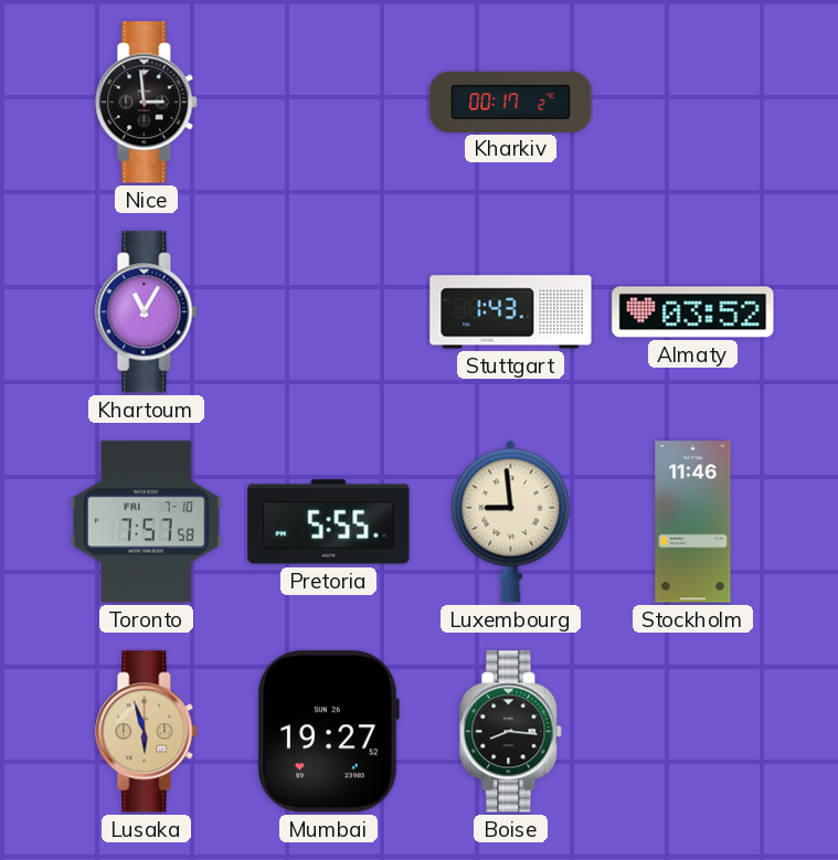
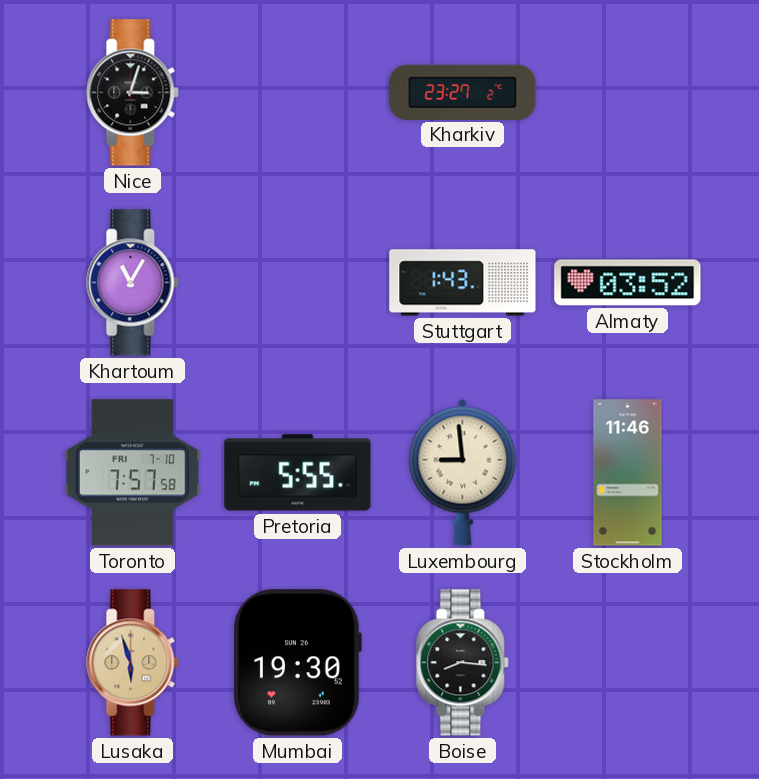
Nice: 2:59 -> 3:03
Kharkiv: 00:17 -> 23:27
Mumbai: 19:27 -> 19:30
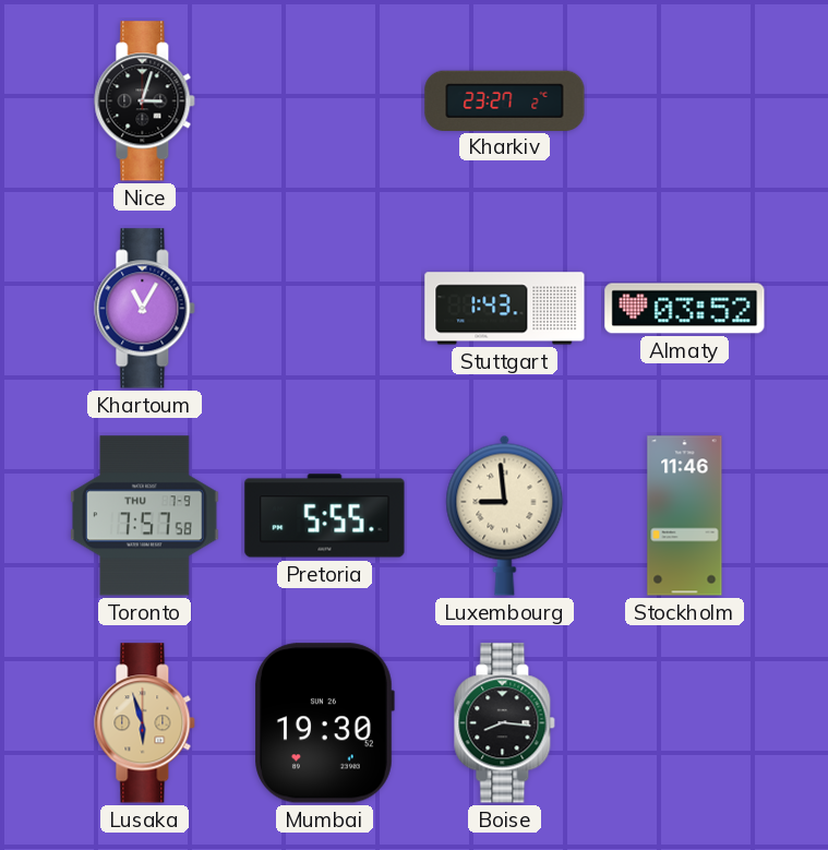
Toronto date: FRI 7-10 -> THU 7-9
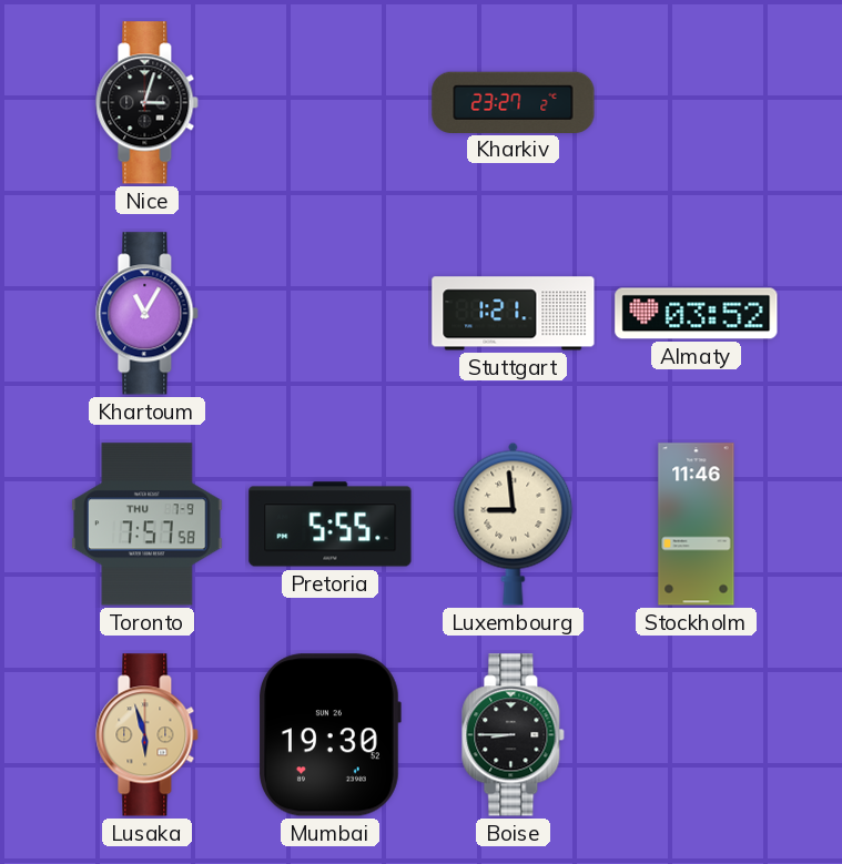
Stuttgart: 1:43 -> 1:21
Boise: 8:16 -> 8:45
